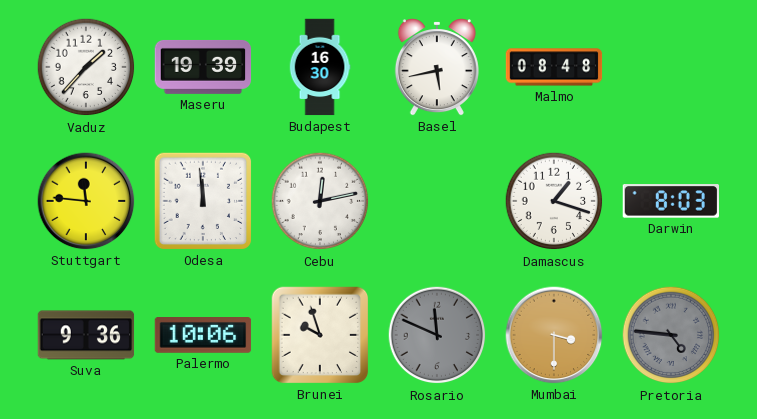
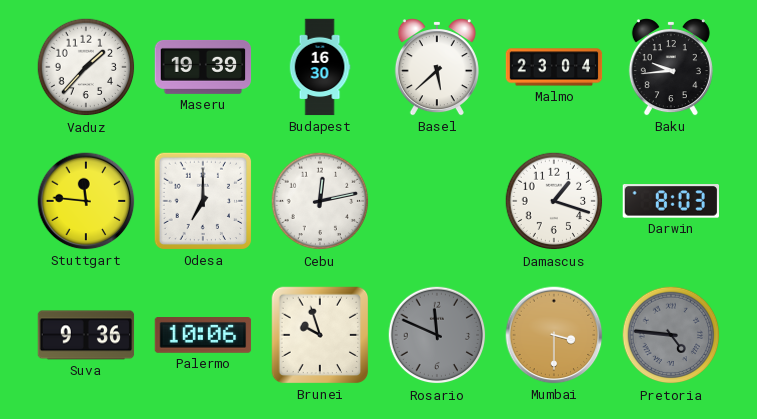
Basel: 5:43 -> 5:38
Malmo: 08:48 -> 23:04
Baku: none -> 9:44
Odesa: 11:59 -> 7:00
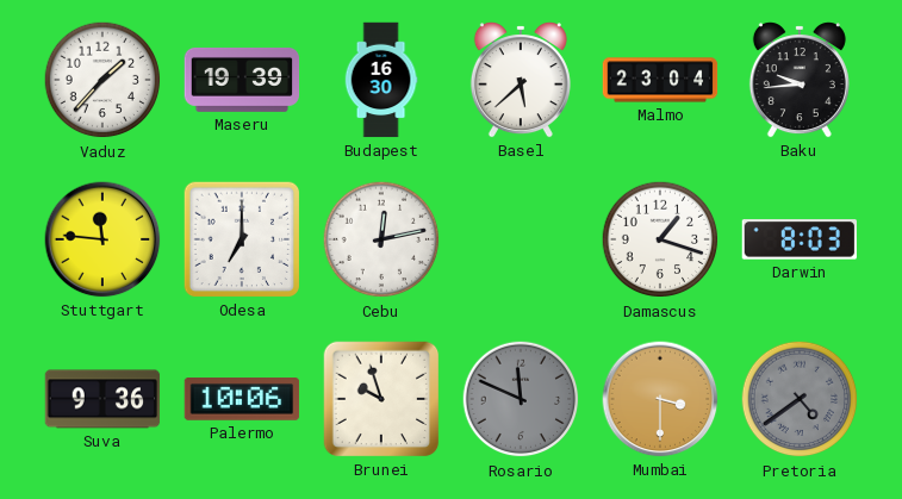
Pretoria: 4:46 -> 4:39
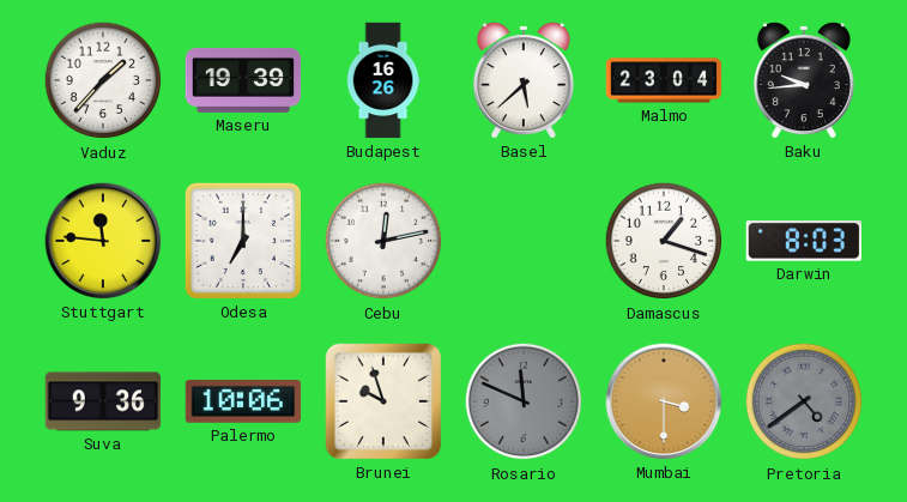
Budapest: 16:30 -> 16:26
